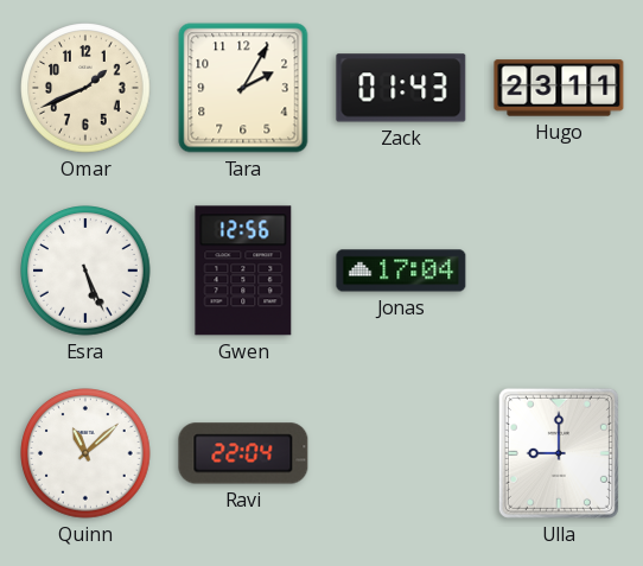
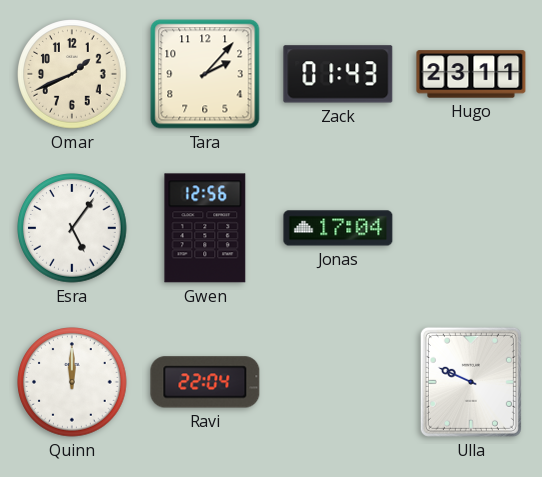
Tara: 2:05 -> 2:07
Esra: 5:26 -> 5:06
Quinn: 11:08 -> 12:00
Ulla: 9:00 -> 9:49
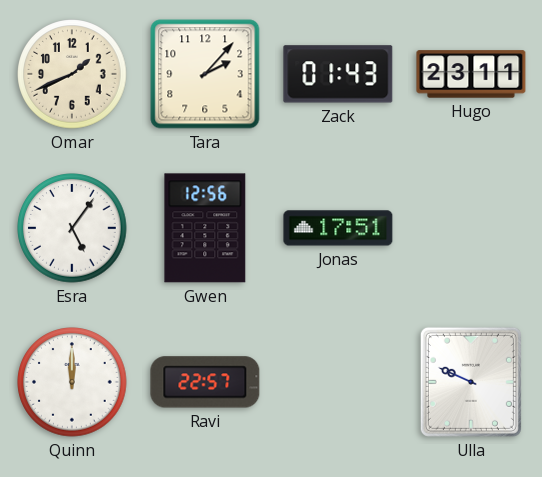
Jonas: 17:04 -> 17:51
Ravi: 22:04 -> 22:57
